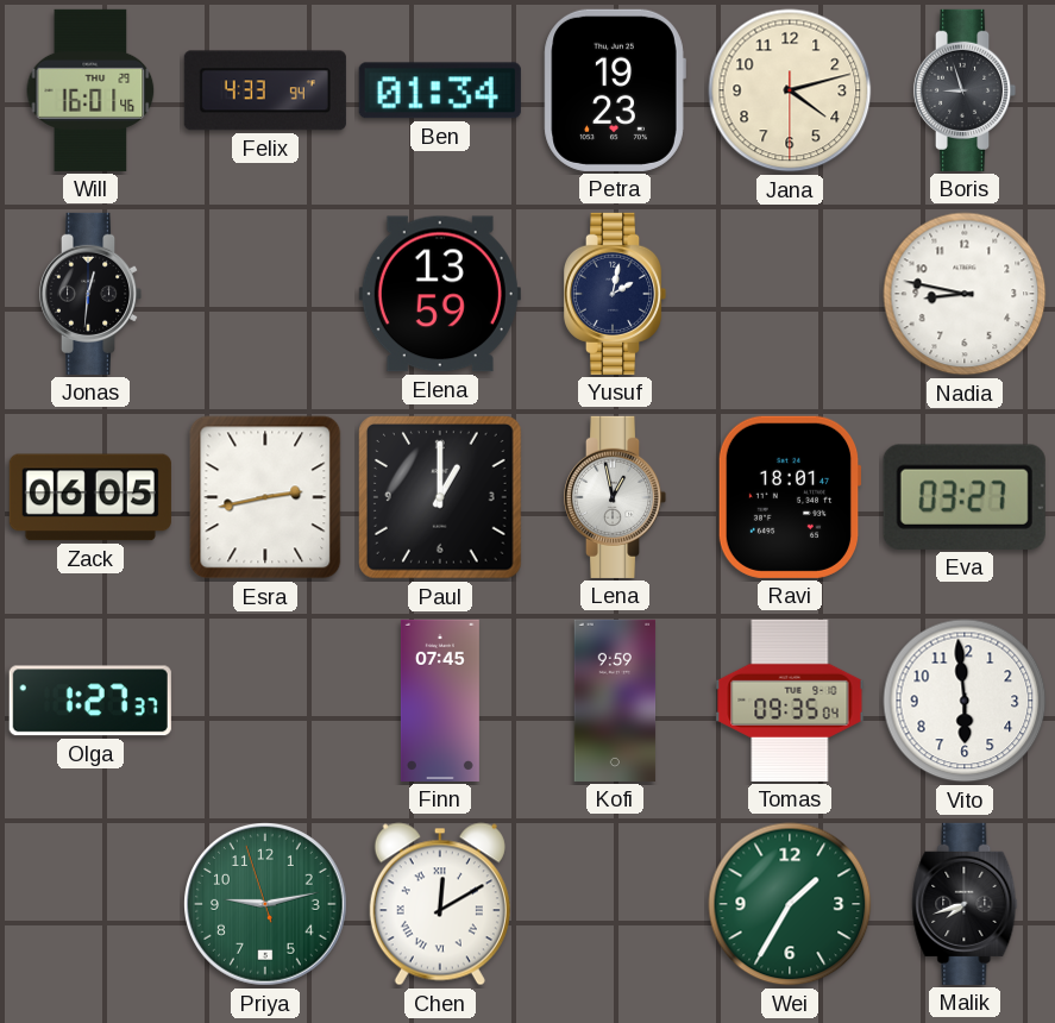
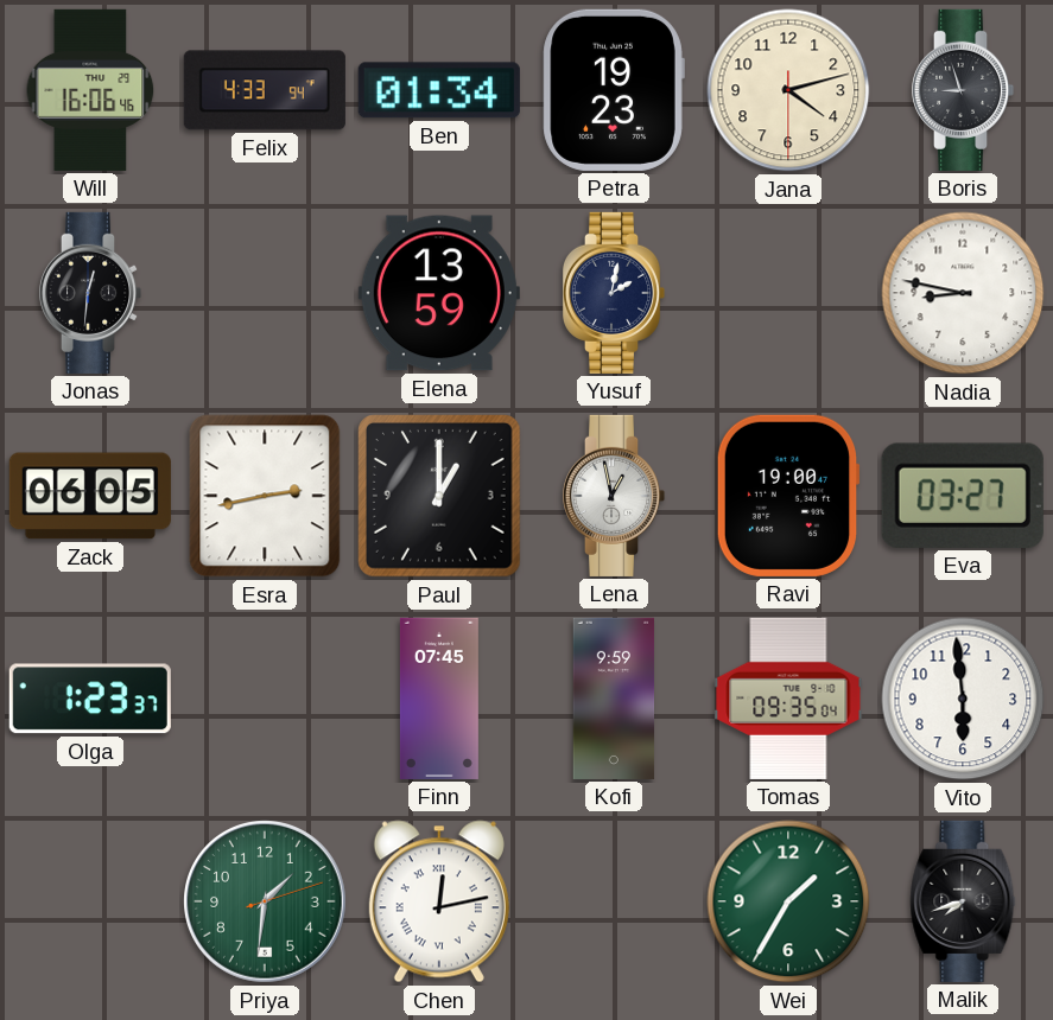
Will: 16:01 -> 16:06
Ravi: 18:01 -> 19:00
Olga: 1:27 -> 1:23
Priya: 9:12 -> 1:31
Chen: 12:10 -> 12:13
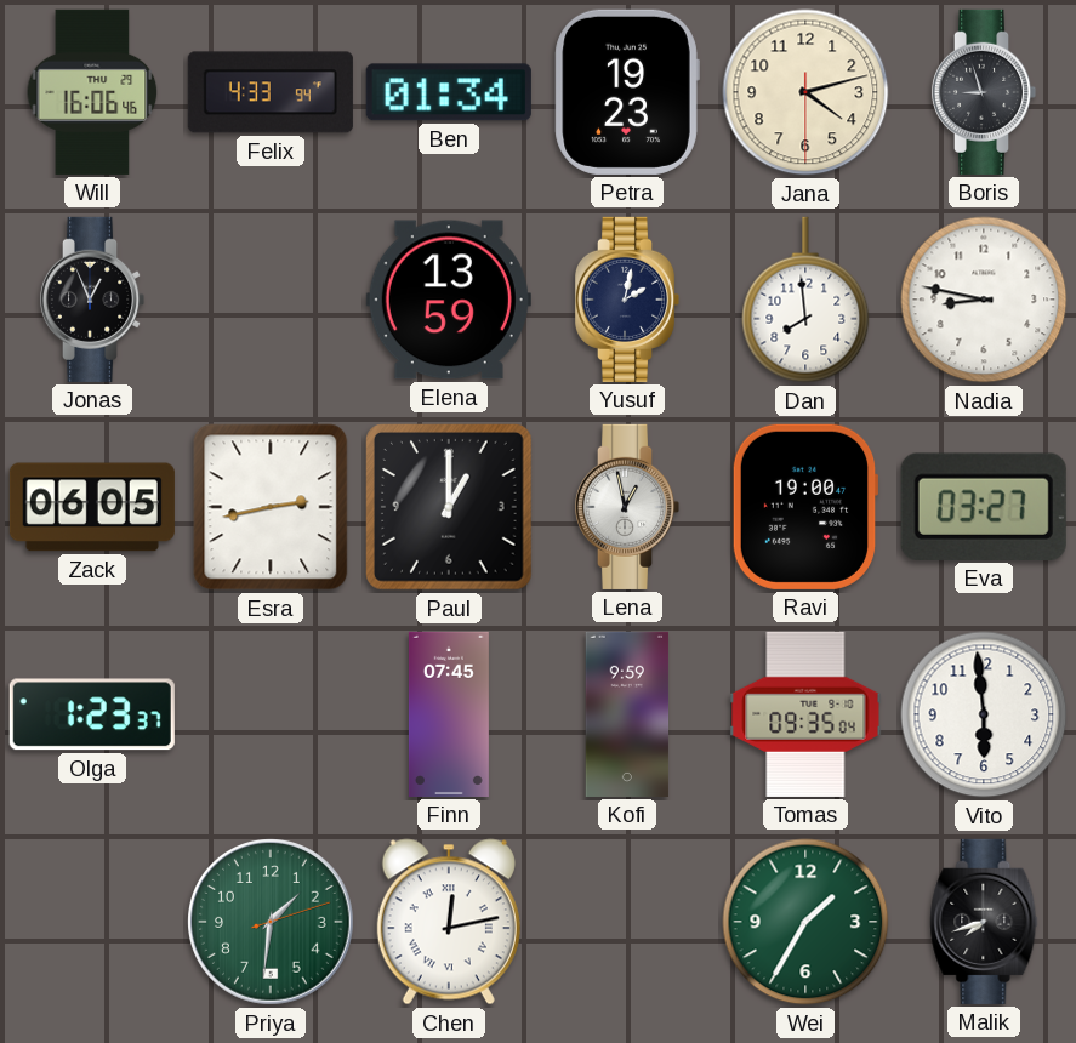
Jonas: 12:31 -> 12:56
Dan: none -> 7:59
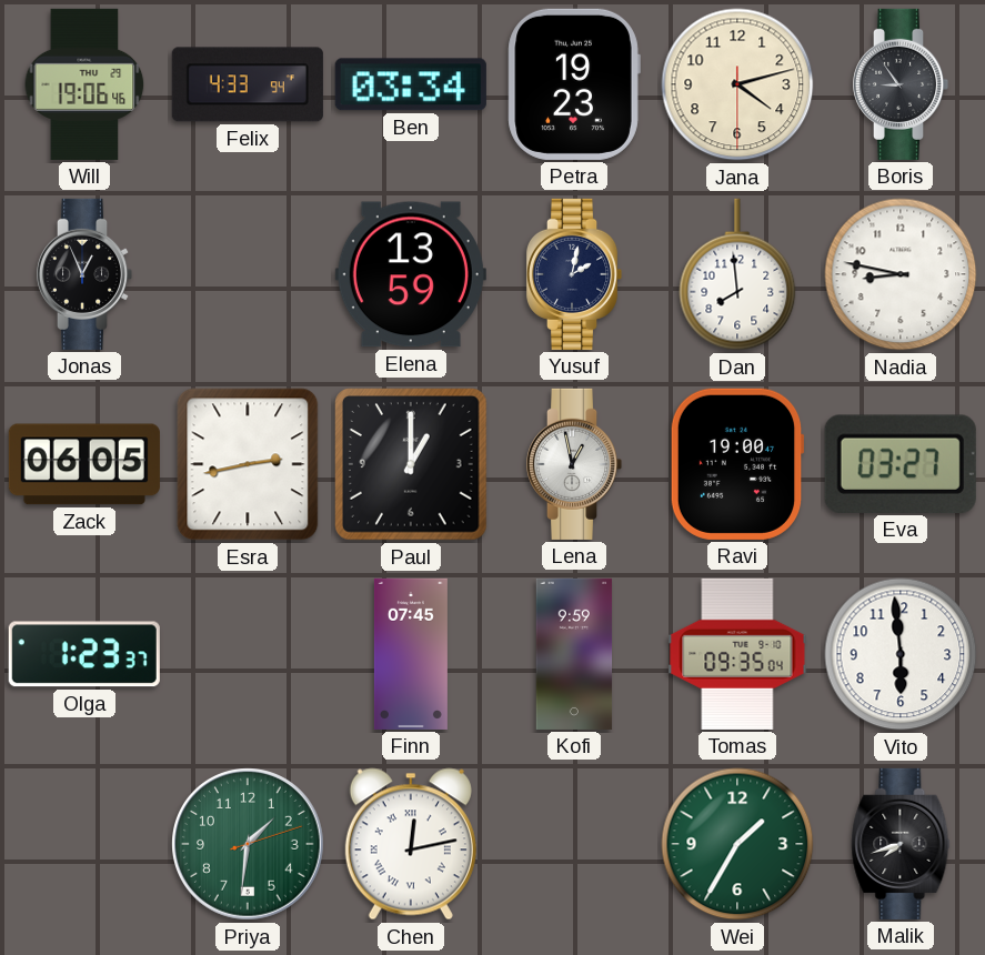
Will: 16:06 -> 19:06
Ben: 01:34 -> 03:34
Boris: 8:57 -> 8:54
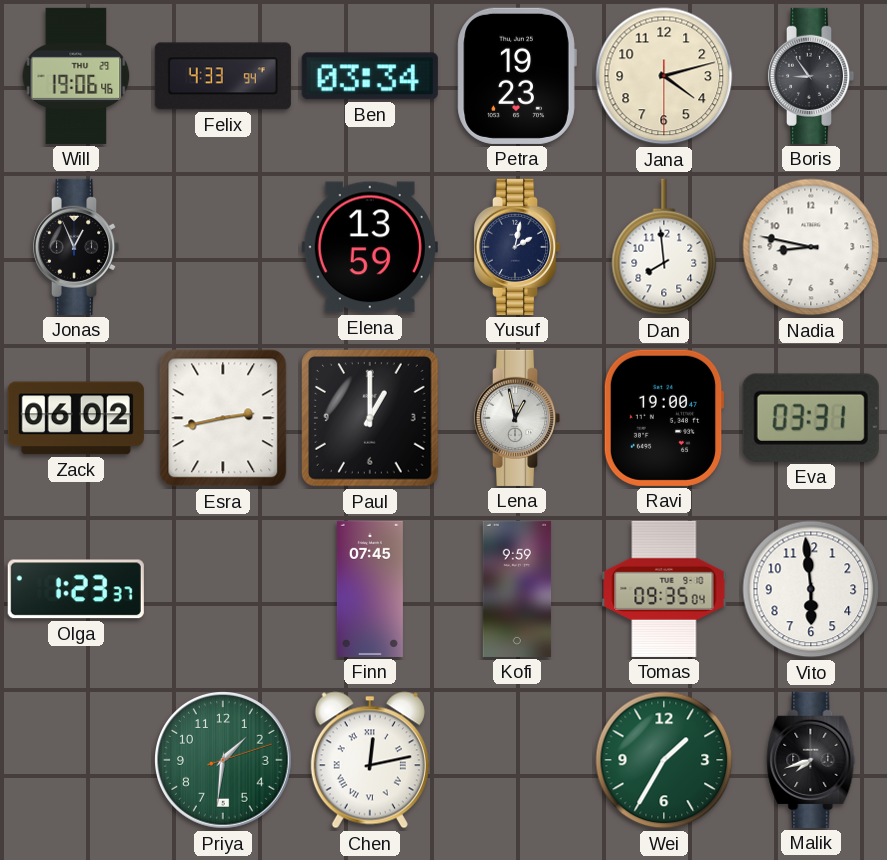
Zack: 06:05 -> 06:02
Eva: 03:27 -> 03:31
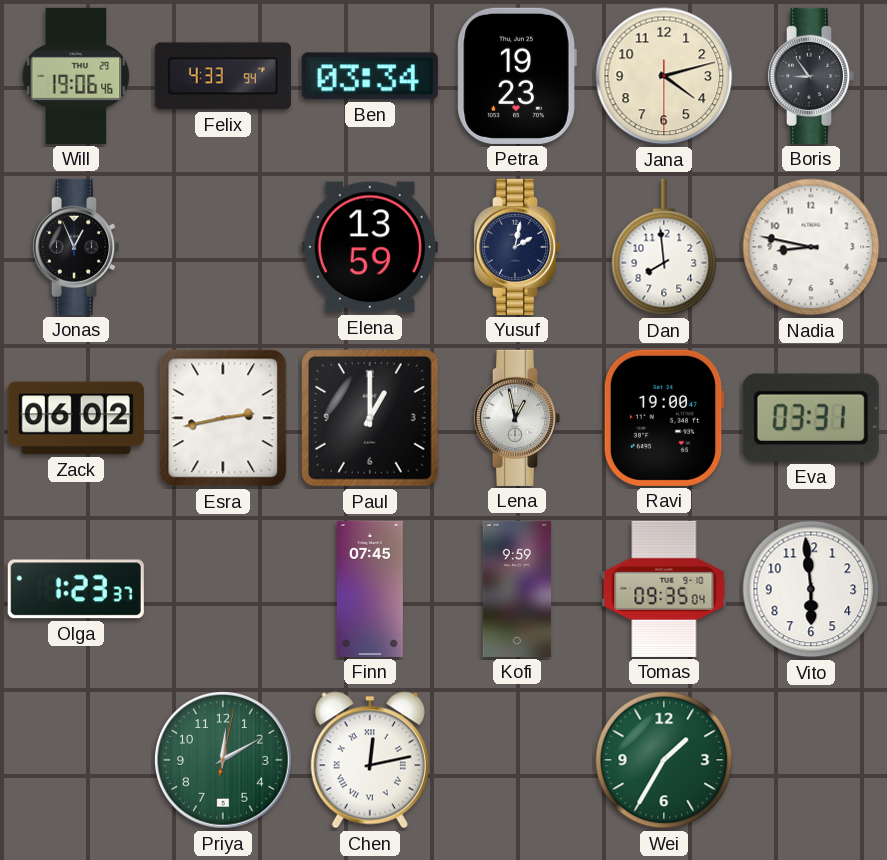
Priya: 1:31 -> 12:10
Malik: 7:42 -> none
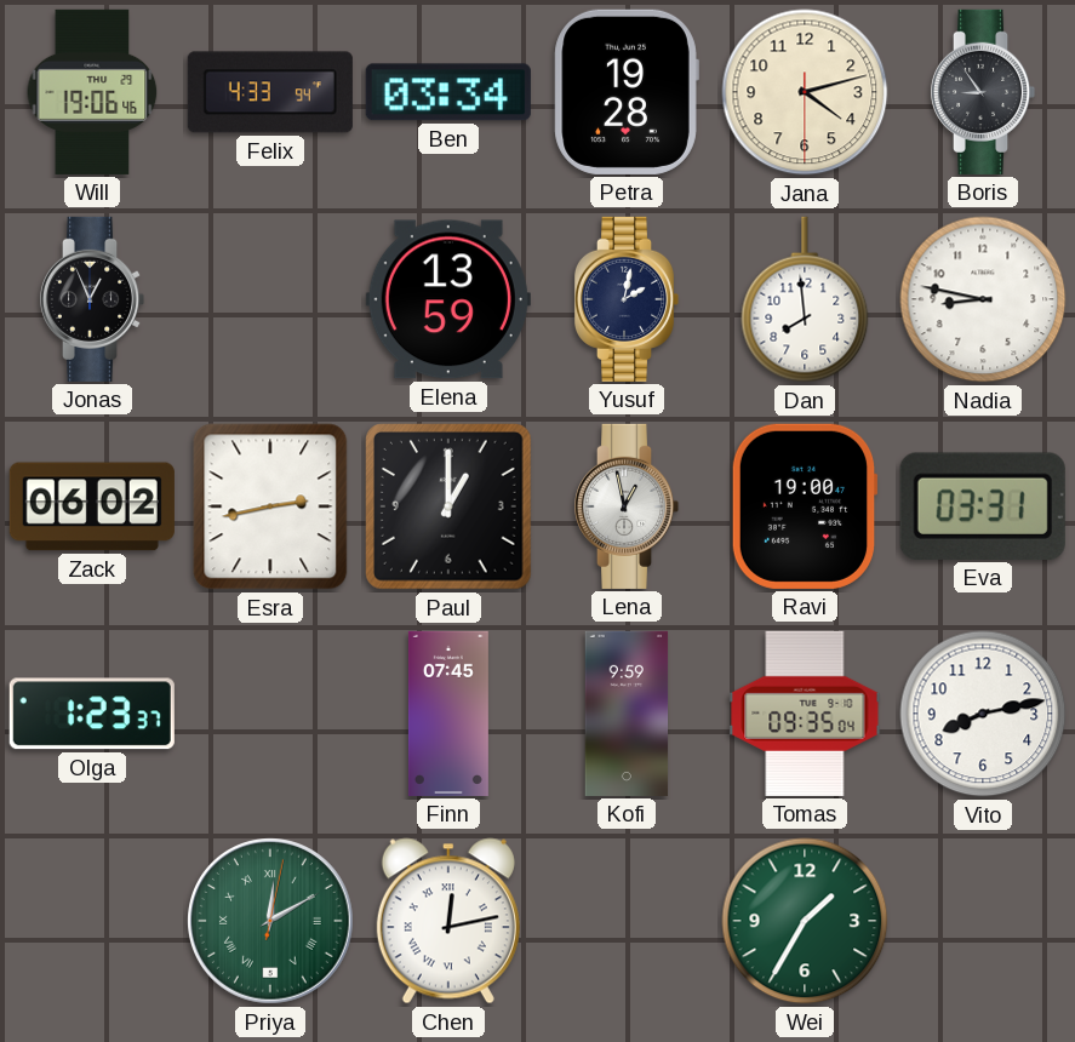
Petra: 19:23 -> 19:28
Vito: 5:59 -> 8:13
Priya numerals: Arabic -> Roman
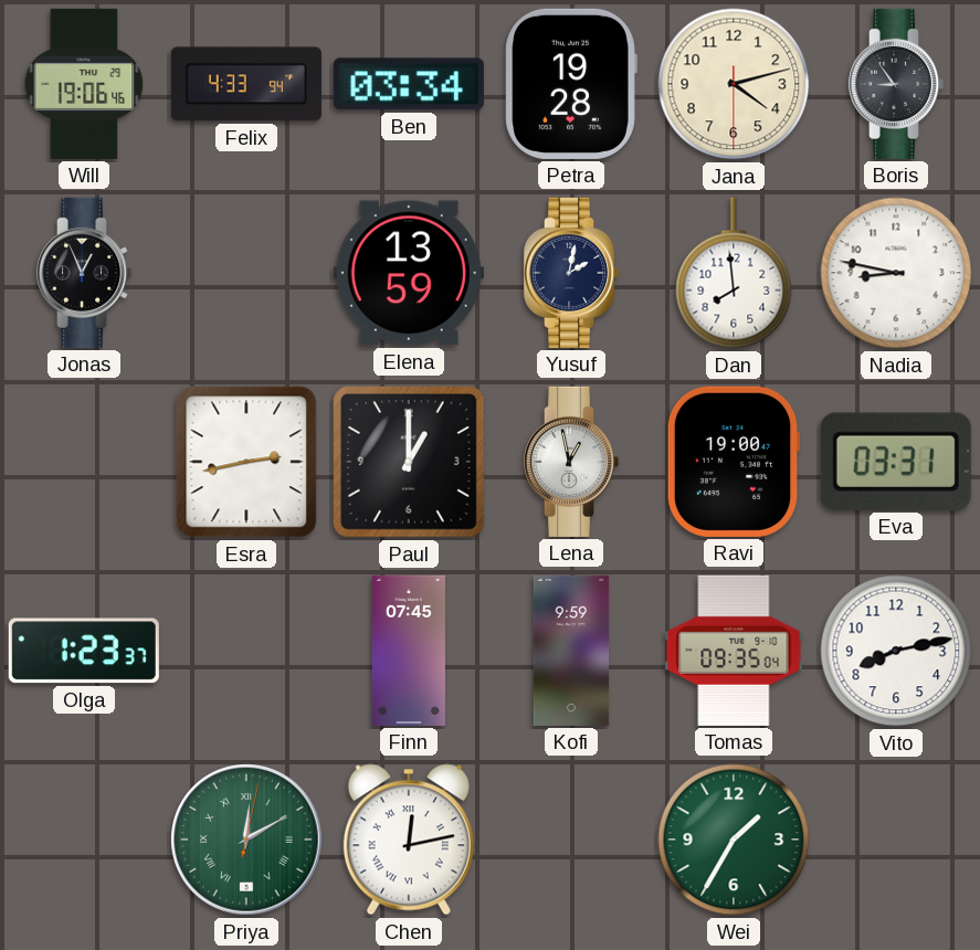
Zack: 06:02 -> none
